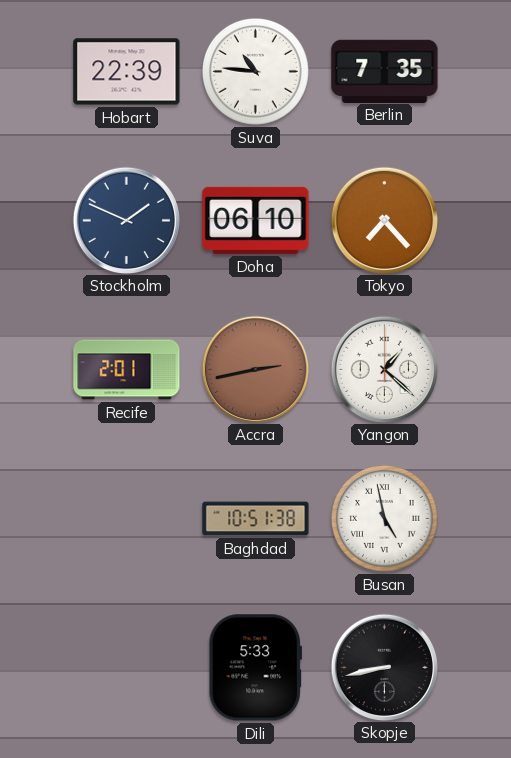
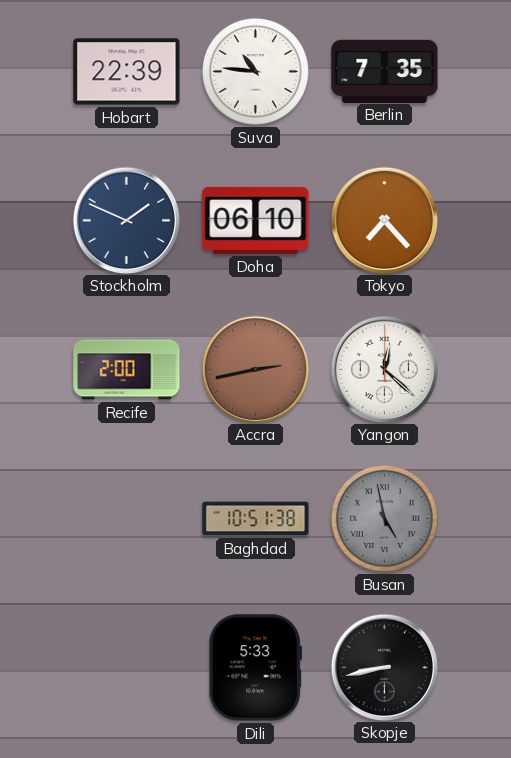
Recife: 2:01 -> 2:00
Yangon: 1:22 -> 12:22
Busan dial: white -> grey
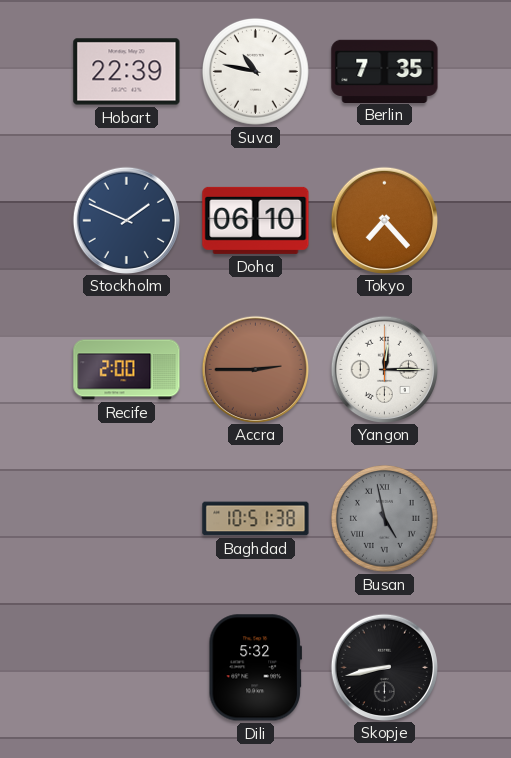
Suva: 10:46 -> 10:47
Accra: 2:43 -> 2:45
Yangon: 12:22 -> 12:15
Dili: 5:33 -> 5:32
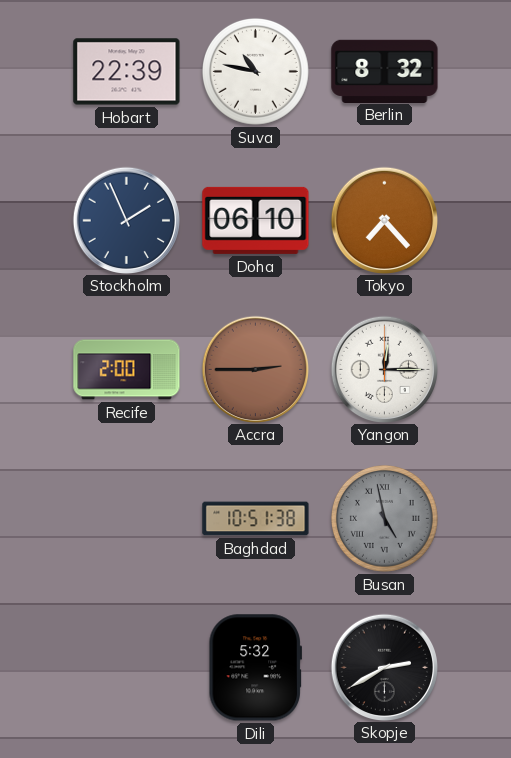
Berlin: 7:35 -> 8:32
Stockholm: 1:49 -> 1:56
Skopje: 8:43 -> 2:40
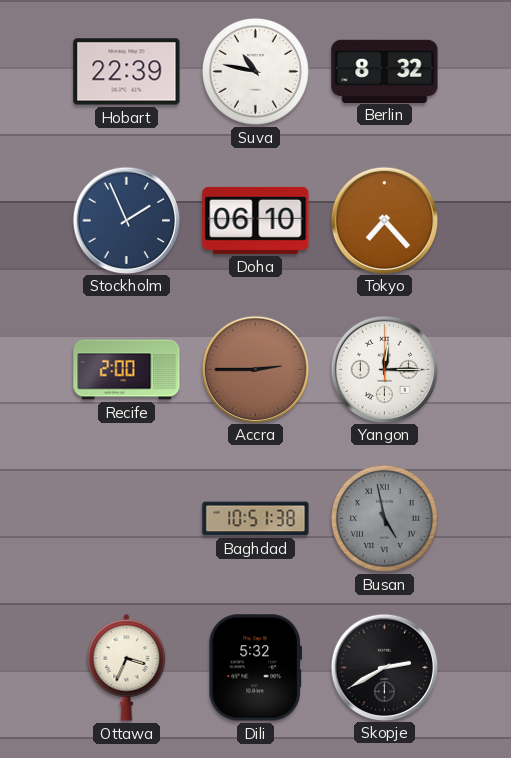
Ottawa: none -> 3:34
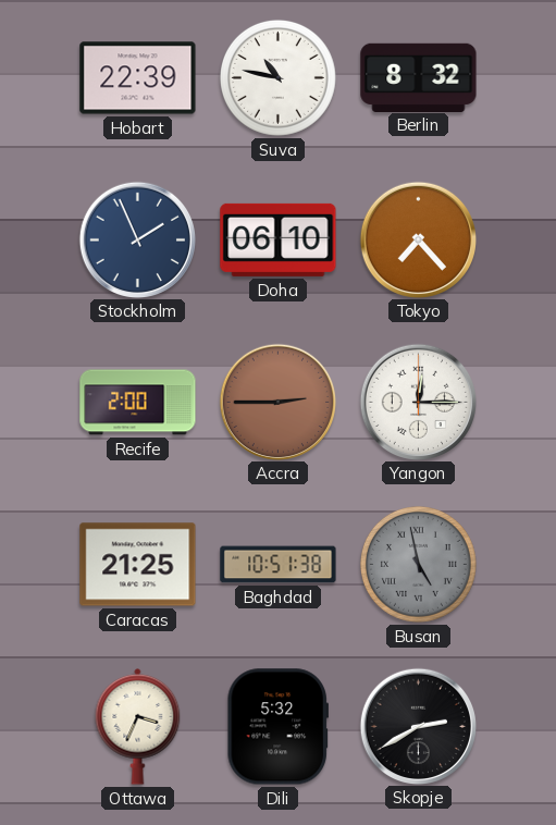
Caracas: none -> 21:25
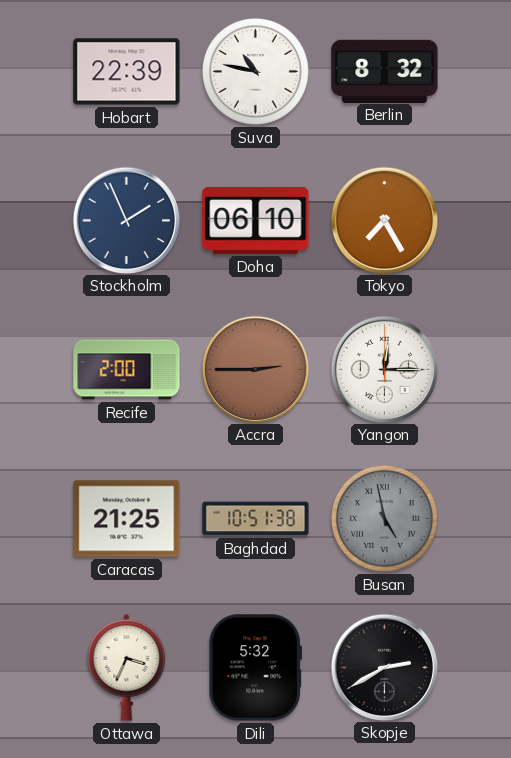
Tokyo: 7:23 -> 7:25
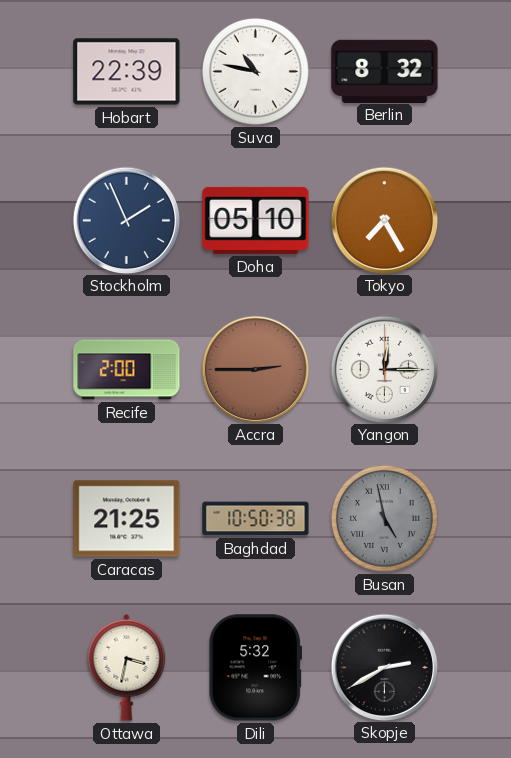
Doha: 06:10 -> 05:10
Baghdad: 10:51 -> 10:50
Ottawa: 3:34 -> 3:32
